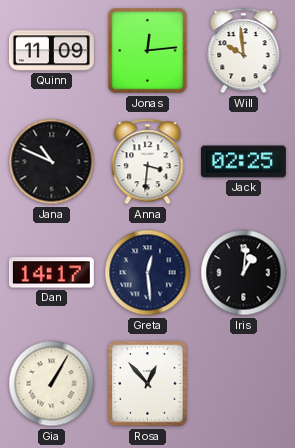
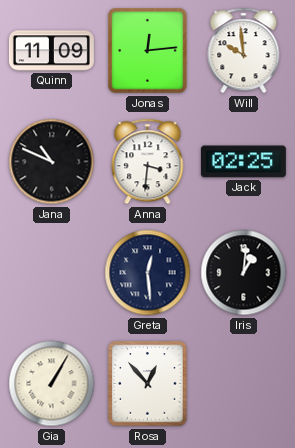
Dan: 14:17 -> none
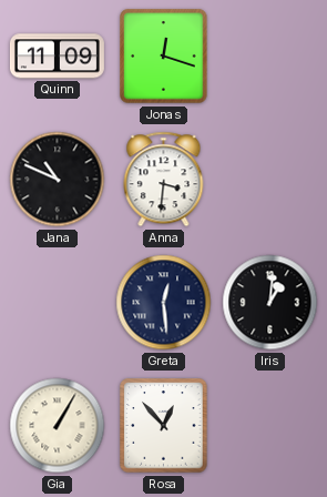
Jonas: 12:14 -> 12:18
Will: 9:59 -> none
Jack: 02:25 -> none
